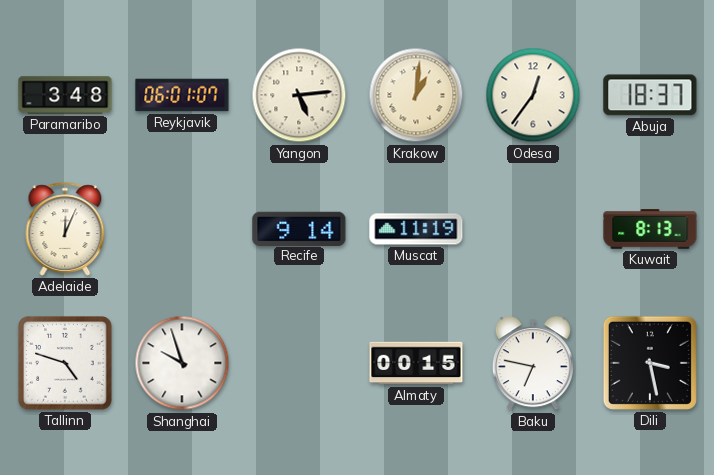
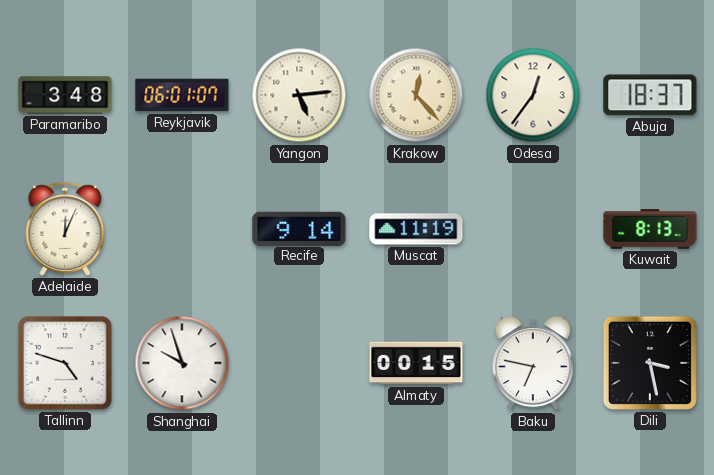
Krakow: 1:01 -> 12:23
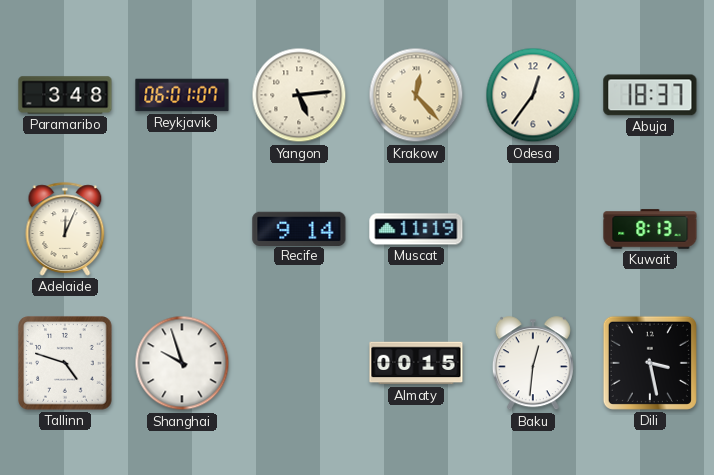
Baku: 6:47 -> 12:31
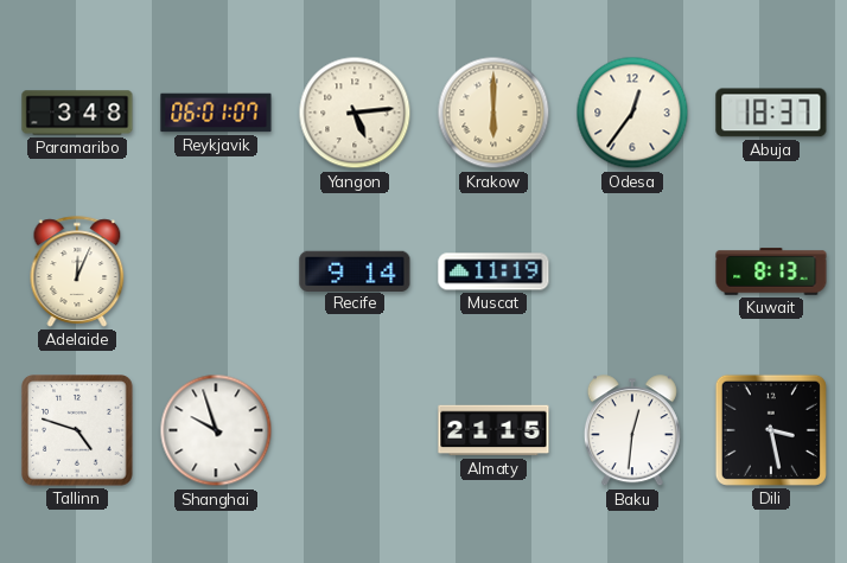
Krakow: 12:23 -> 6:00
Almaty: 00:15 -> 21:15
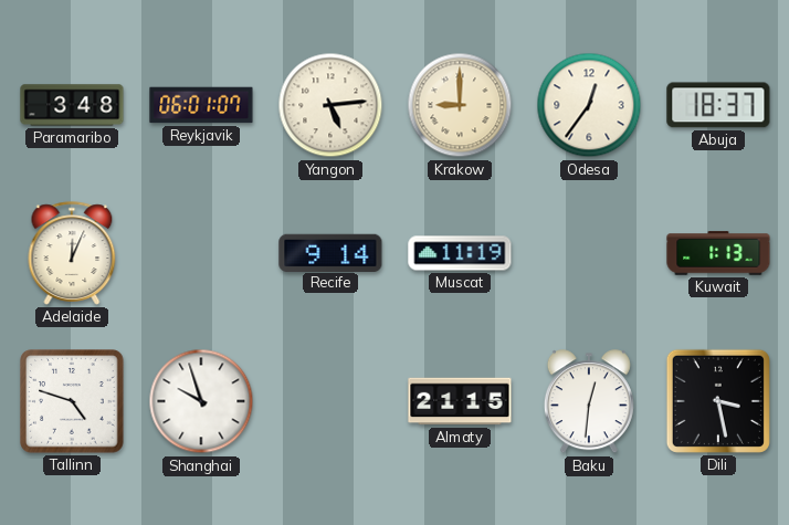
Krakow: 6:00 -> 9:00
Kuwait: 8:13 -> 1:13
